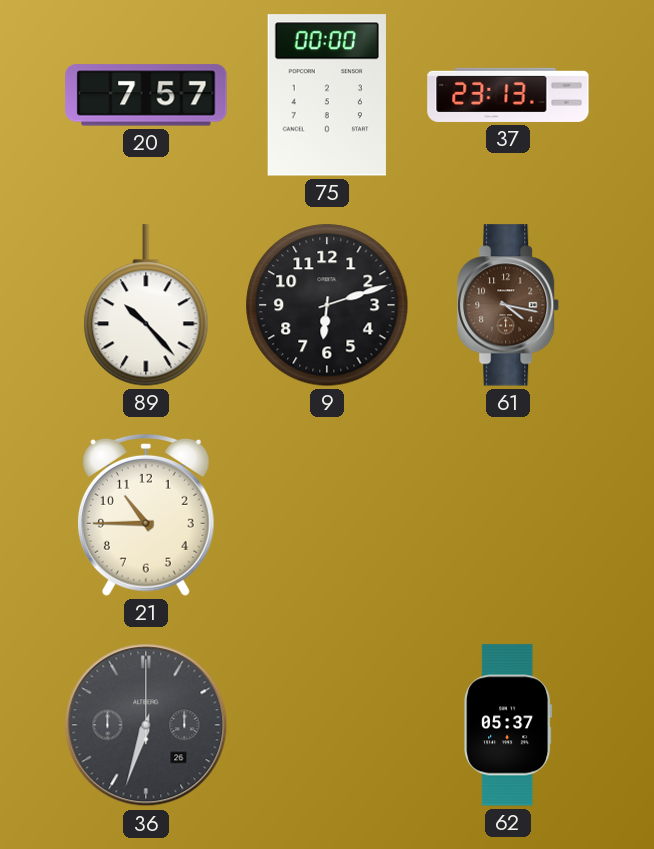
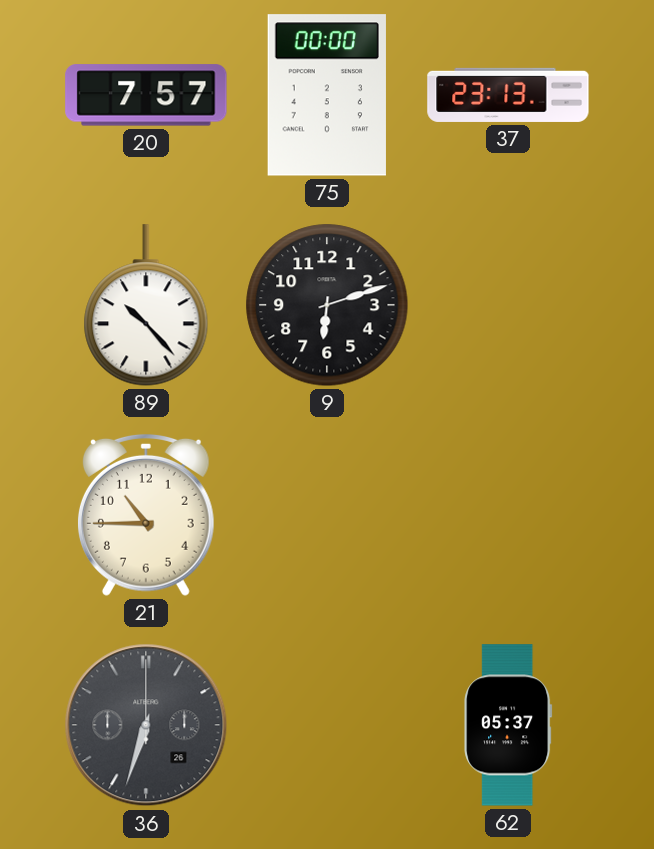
61: 4:17 -> none
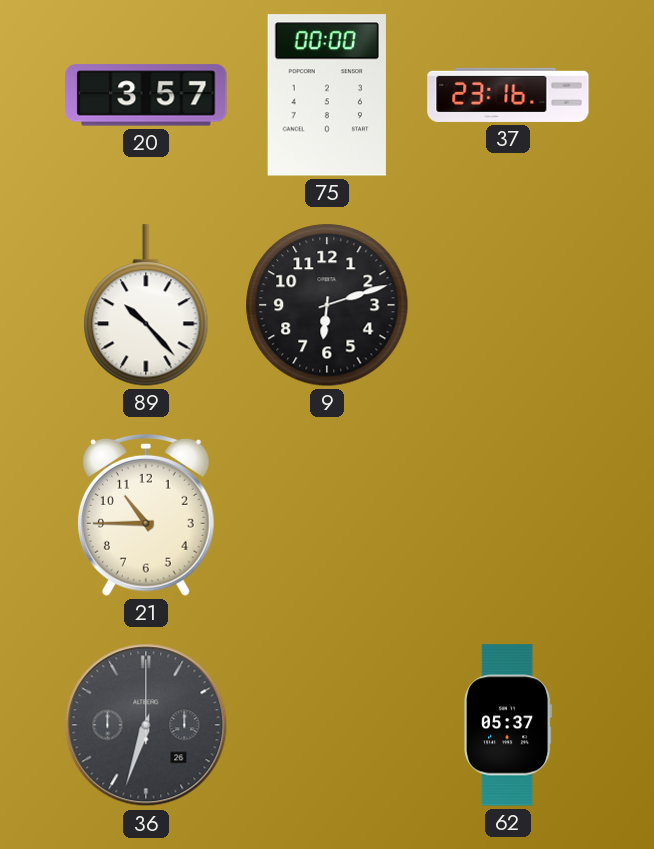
20: 7:57 -> 3:57
37: 23:13 -> 23:16
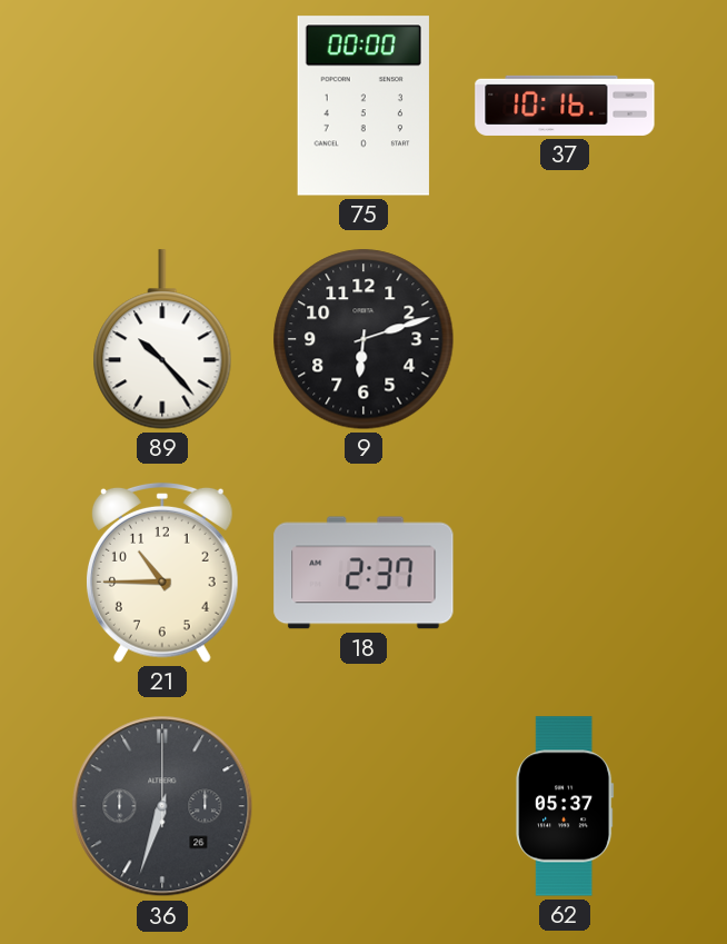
20: 3:57 -> none
37: 23:16 -> 10:16
18: none -> 2:37
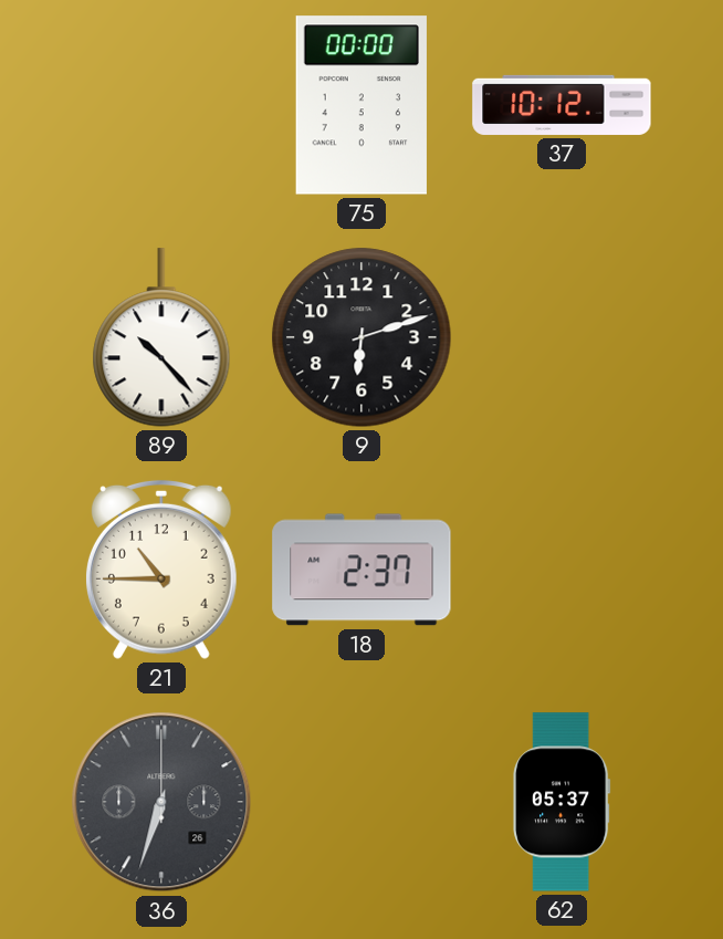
37: 10:16 -> 10:12
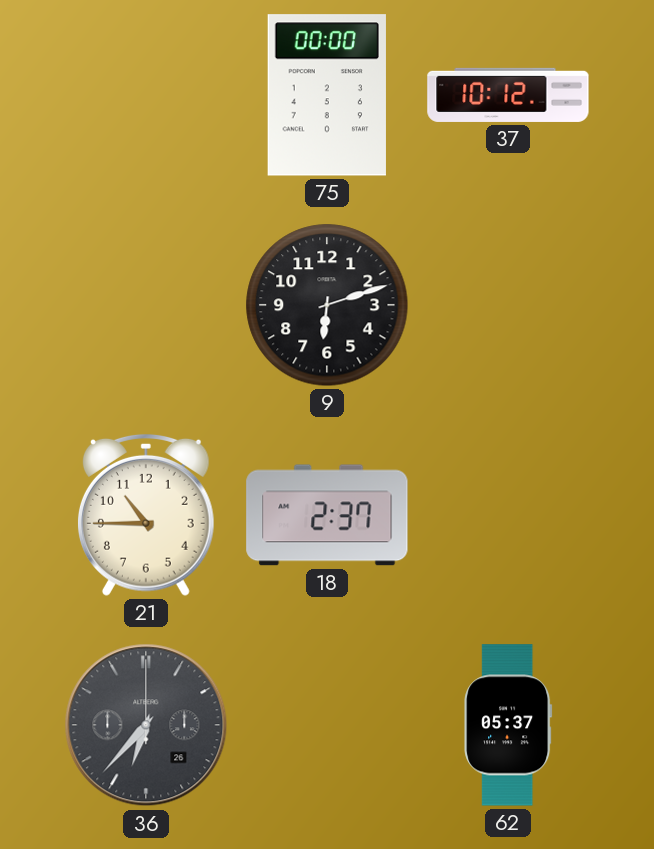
89: 10:23 -> none
36: 6:33 -> 6:37
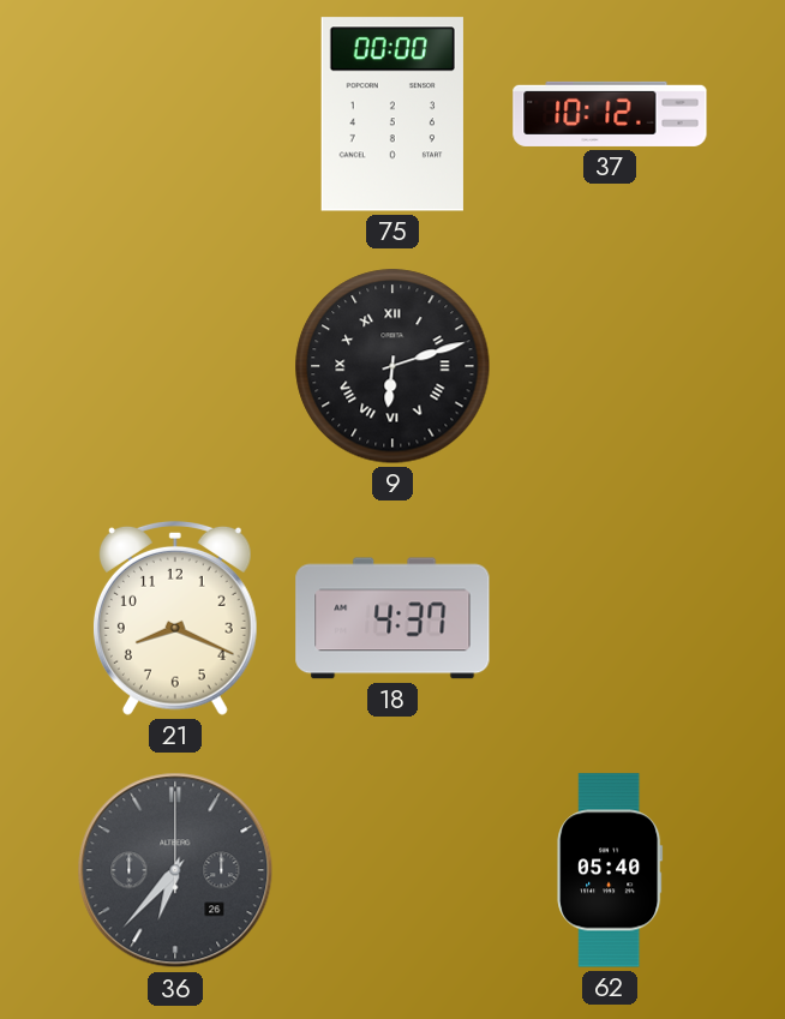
9 numerals: Arabic -> Roman
21: 10:45 -> 8:19
18: 2:37 -> 4:37
62: 05:37 -> 05:40
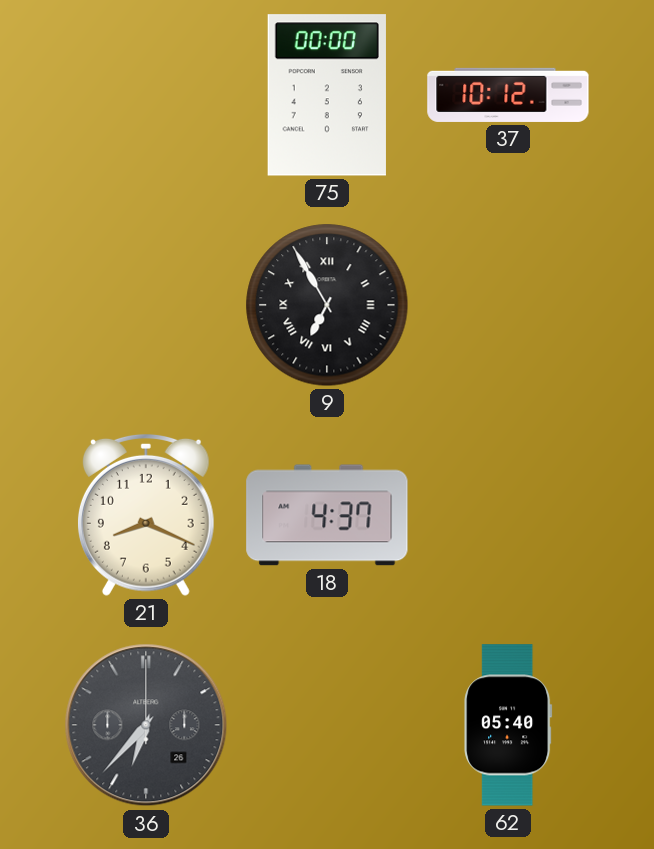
9: 6:12 -> 6:55
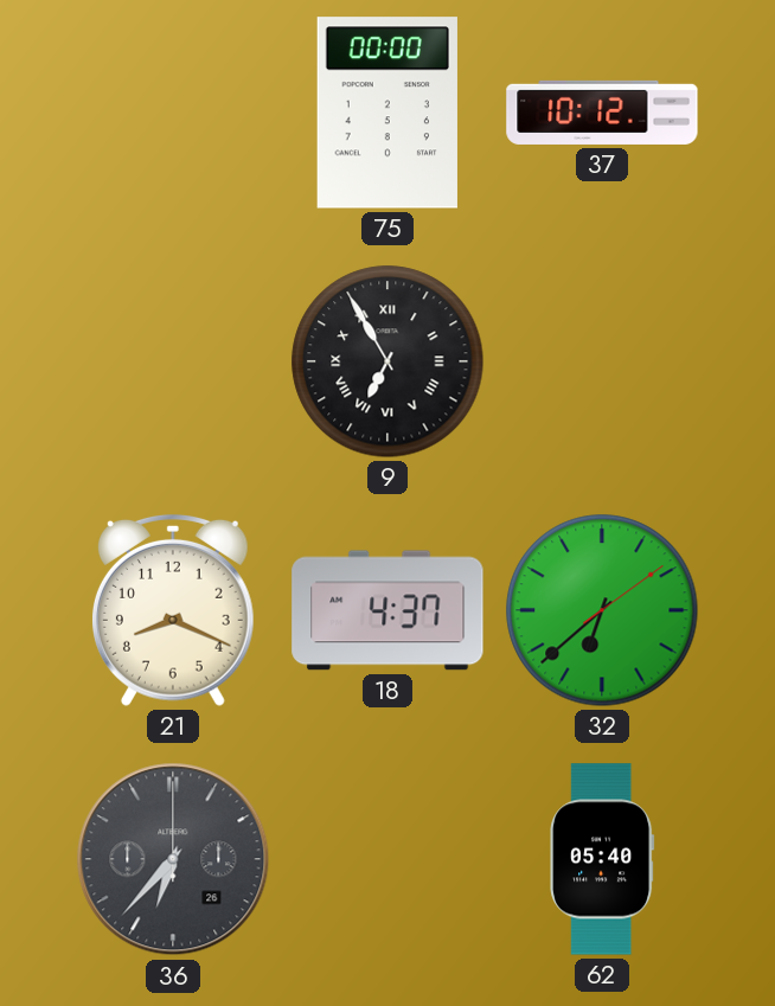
32: none -> 6:38
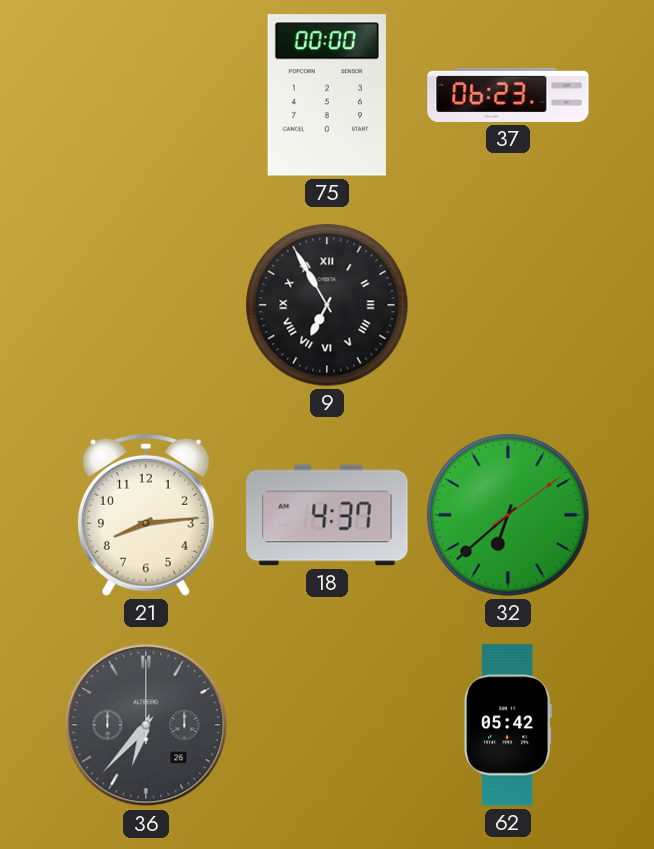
37: 10:12 -> 06:23
21: 8:19 -> 8:14
62: 05:40 -> 05:42
